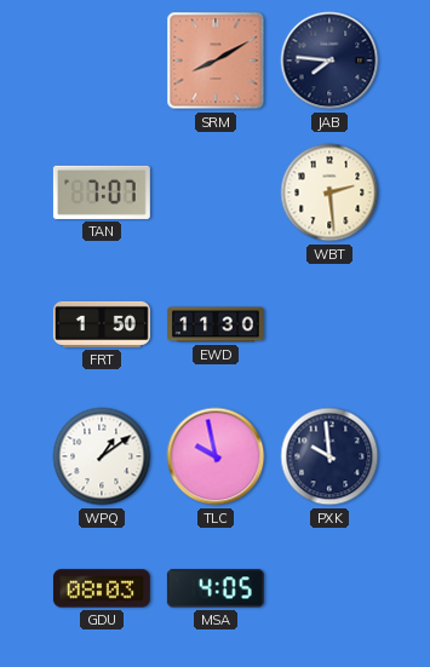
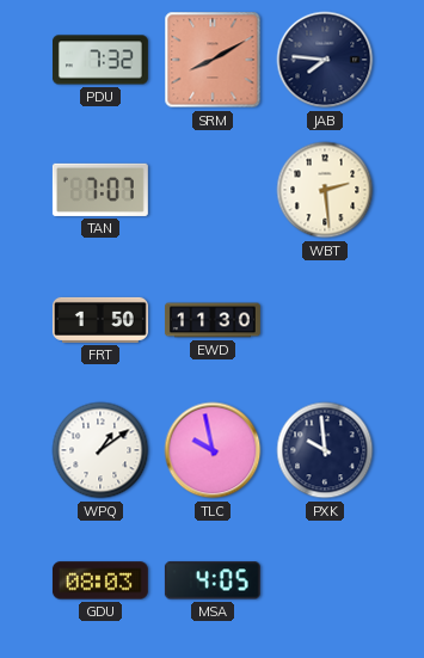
PDU: none -> 7:32
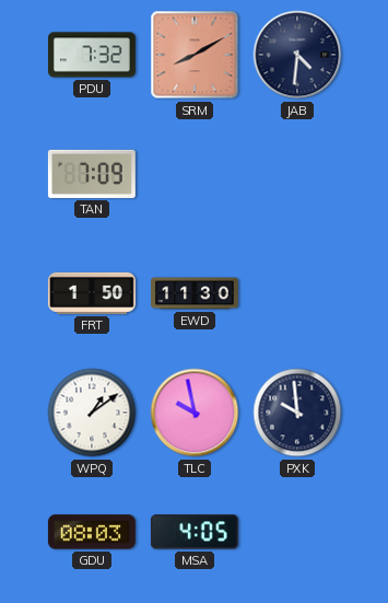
JAB: 7:46 -> 4:31
TAN: 7:07 -> 7:09
WBT: 2:29 -> none
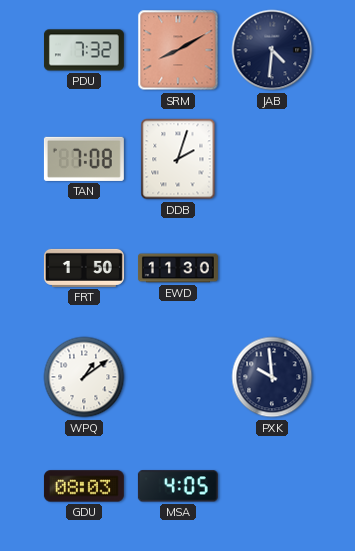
TAN: 7:09 -> 7:08
DDB: none -> 2:03
TLC: 9:58 -> none
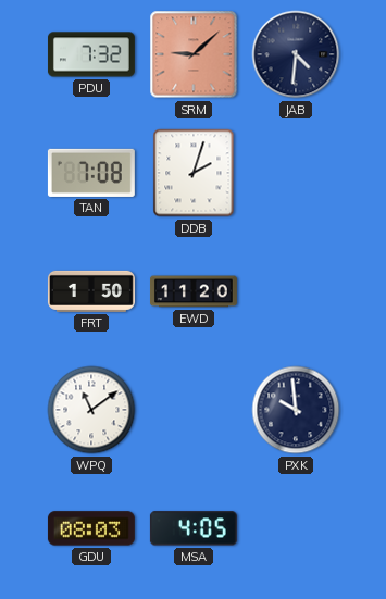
SRM: 8:10 -> 9:08
EWD: 11:30 -> 11:20
WPQ: 1:09 -> 11:09
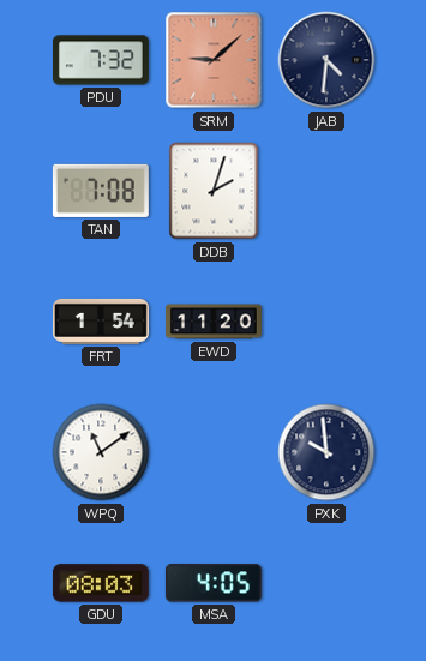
FRT: 1:50 -> 1:54
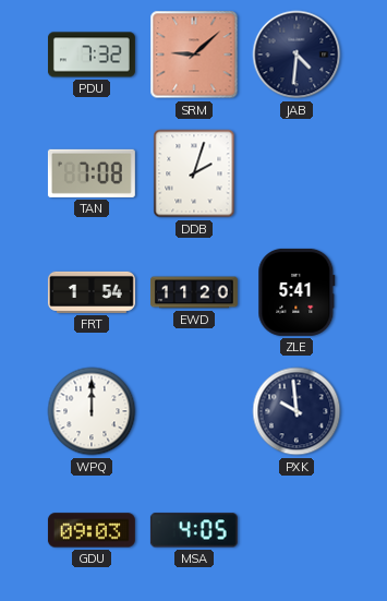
ZLE: none -> 5:41
WPQ: 11:09 -> 12:00
GDU: 08:03 -> 09:03
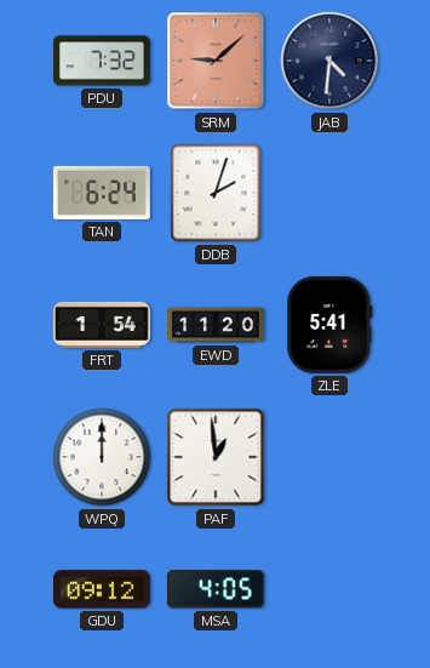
TAN: 7:08 -> 6:24
PAF: none -> 12:59
PXK: 9:59 -> none
GDU: 09:03 -> 09:12
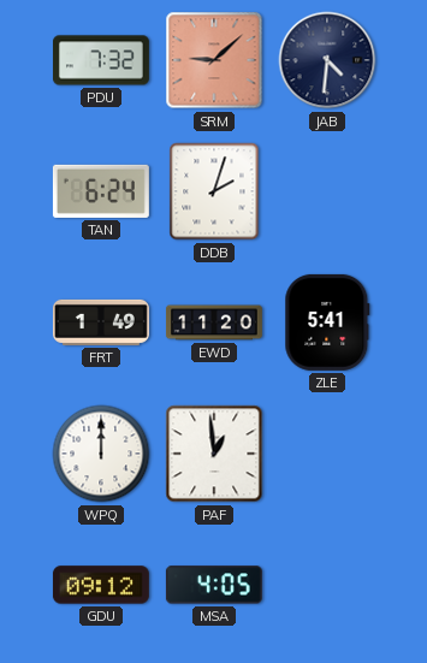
FRT: 1:54 -> 1:49
